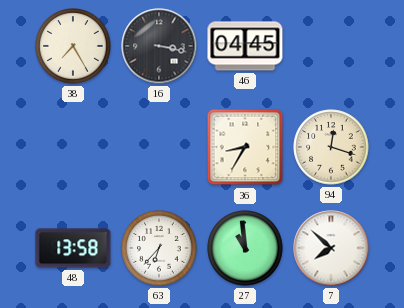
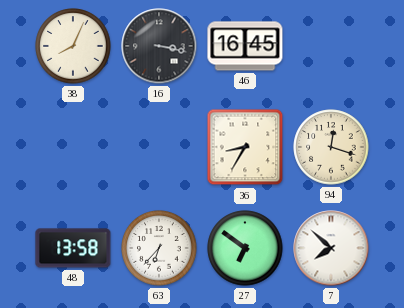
38: 7:25 -> 8:04
46: 04:45 -> 16:45
27: 10:59 -> 6:51
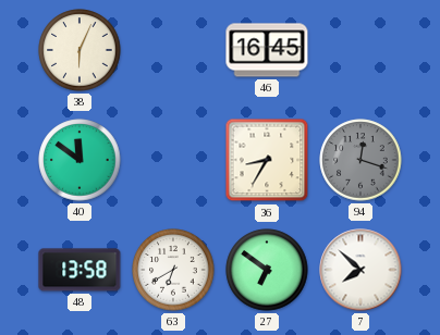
38: 8:04 -> 6:04
16: 3:17 -> none
40: none -> 11:51
94 dial: cream -> grey
63: 6:37 -> 6:40
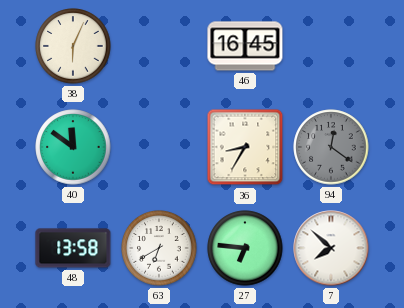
94: 12:18 -> 12:21
27: 6:51 -> 6:46
